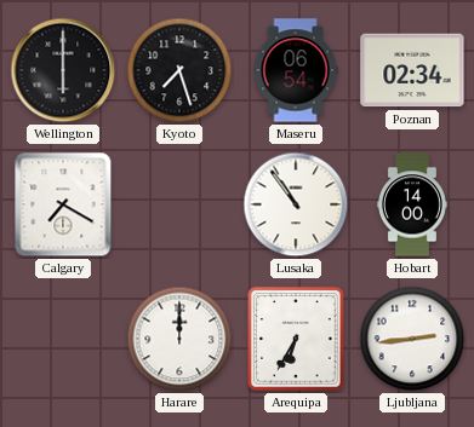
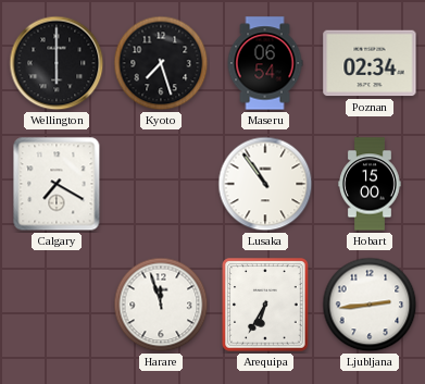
Hobart: 14:00 -> 15:00
Harare: 12:00 -> 11:57
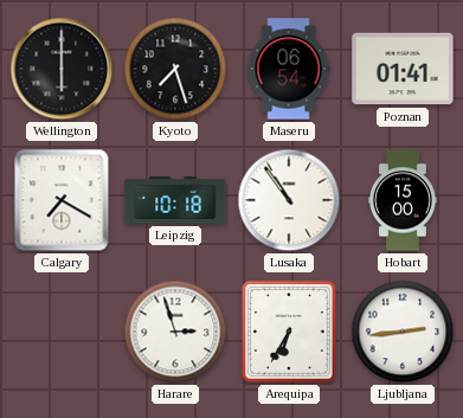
Poznan: 02:34 -> 01:41
Leipzig: none -> 10:18
Harare: 11:57 -> 2:57
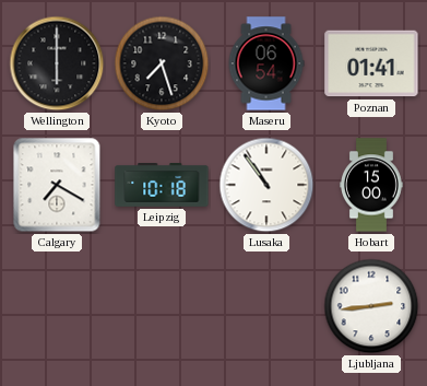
Harare: 2:57 -> none
Arequipa: 6:35 -> none
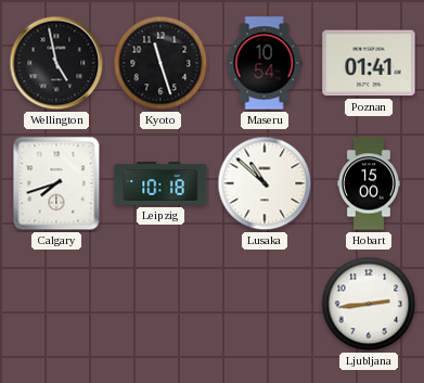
Wellington: 6:00 -> 4:58
Kyoto: 7:27 -> 11:27
Maseru: 06:54 -> 10:54
Calgary: 7:20 -> 7:42
Lusaka: 10:54 -> 10:52
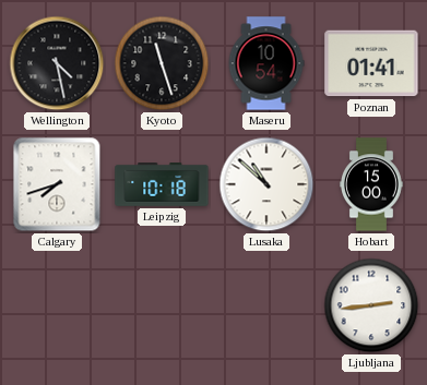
Wellington: 4:58 -> 4:28
